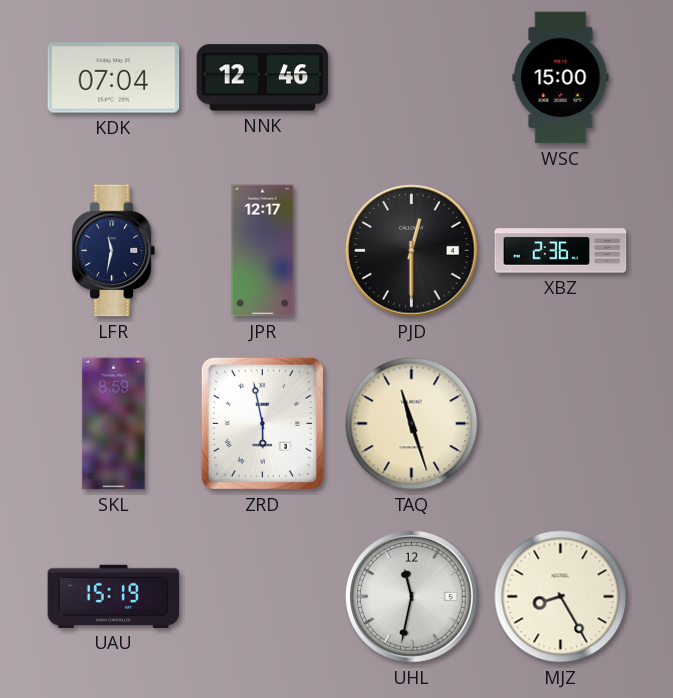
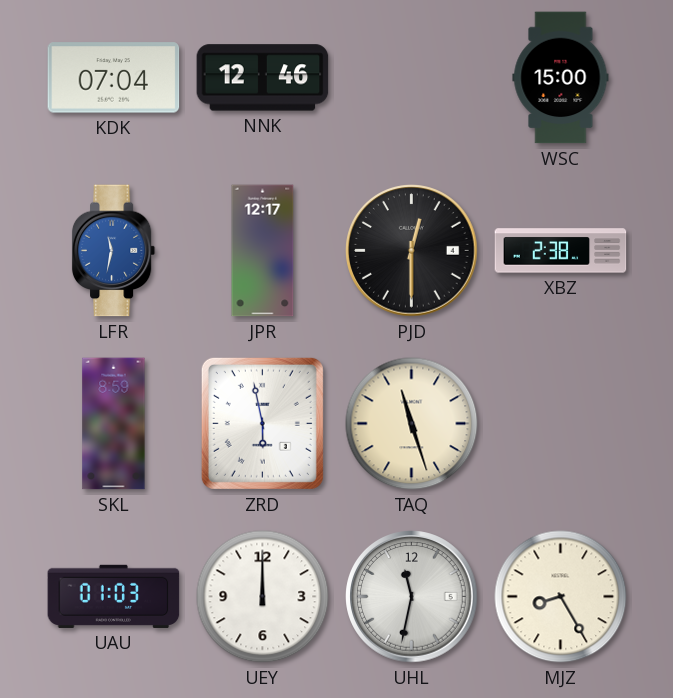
LFR dial: navy -> blue
XBZ: 2:36 -> 2:38
UAU: 15:19 -> 01:03
UEY: none -> 12:00
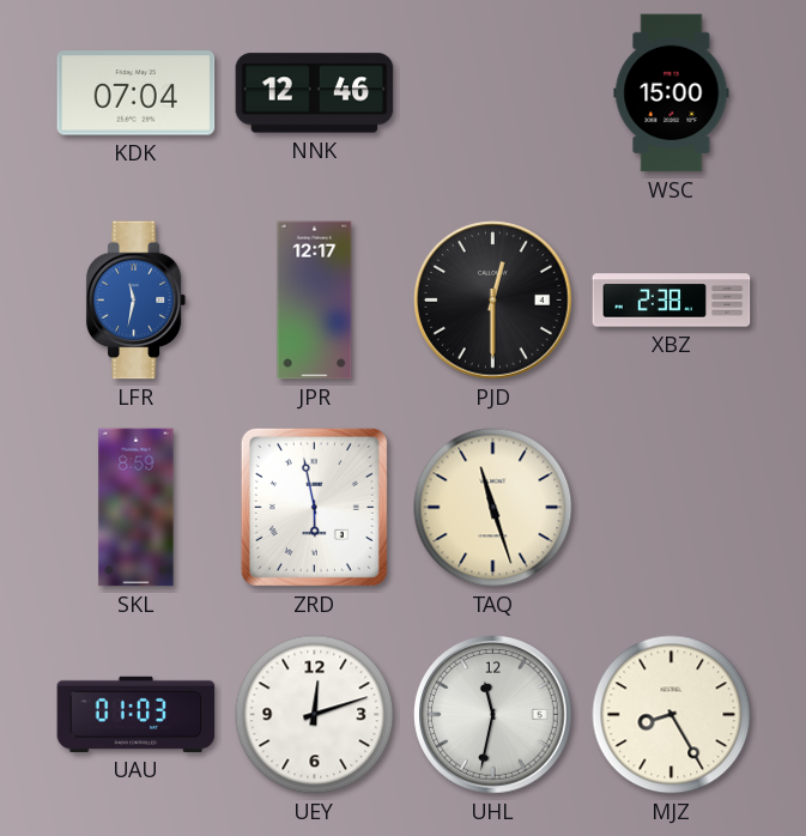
UEY: 12:00 -> 12:12
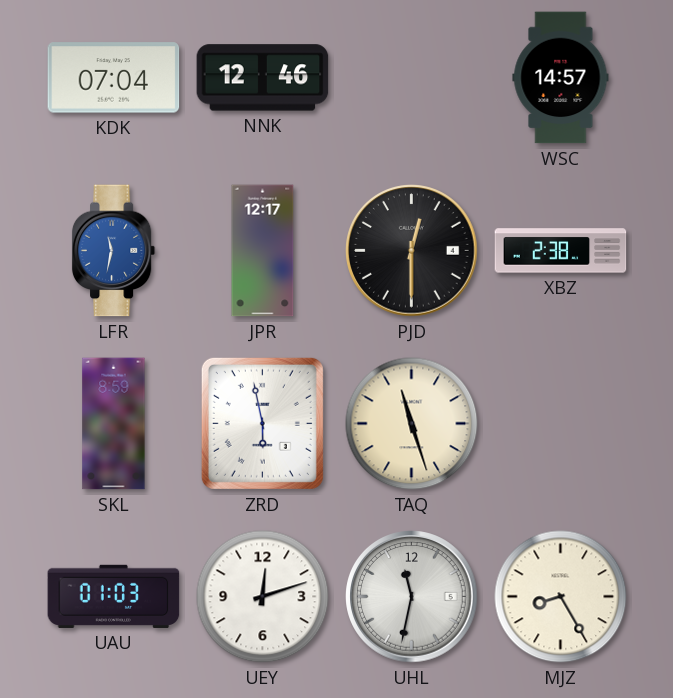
WSC: 15:00 -> 14:57
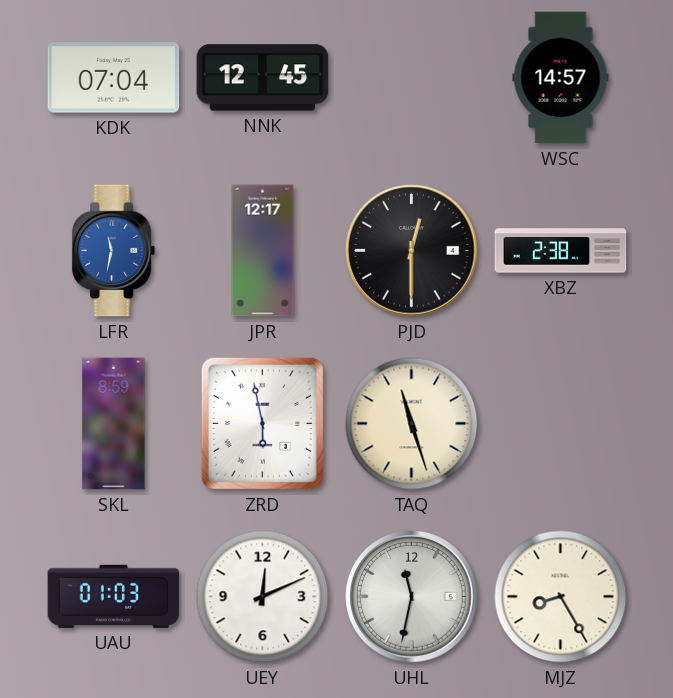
NNK: 12:46 -> 12:45
UEY: 12:12 -> 12:11
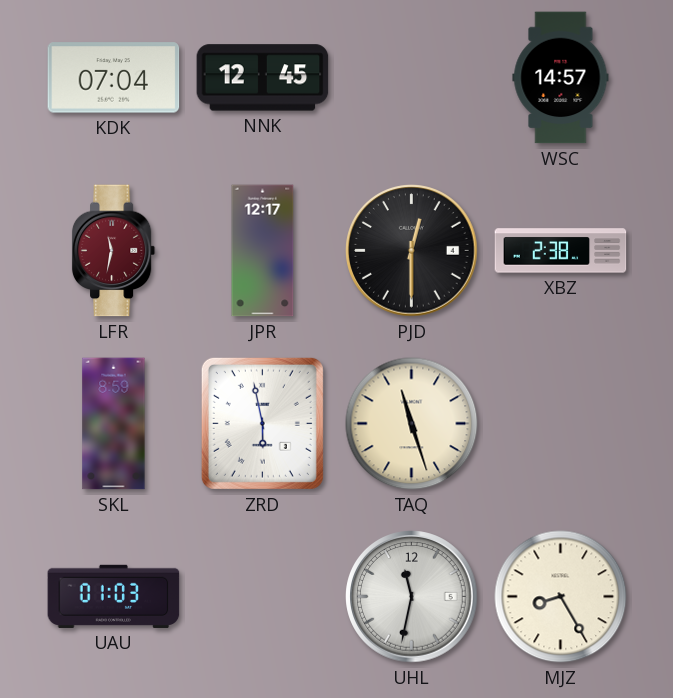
LFR dial: blue -> burgundy
UEY: 12:11 -> none
